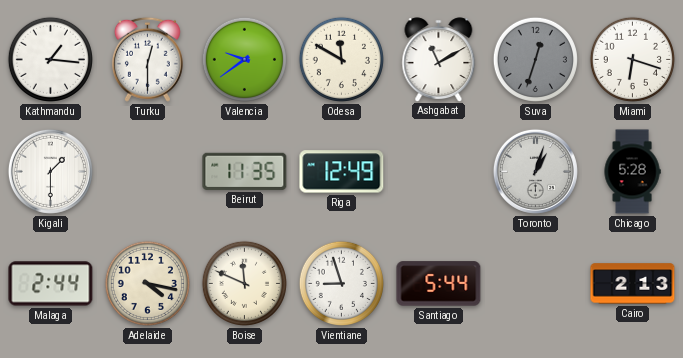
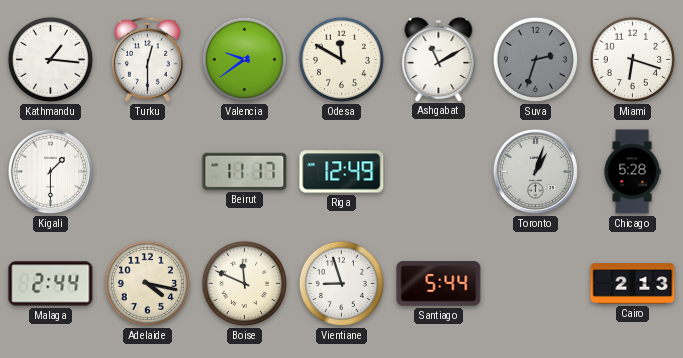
Suva: 12:33 -> 2:33
Beirut: 11:35 -> 11:17
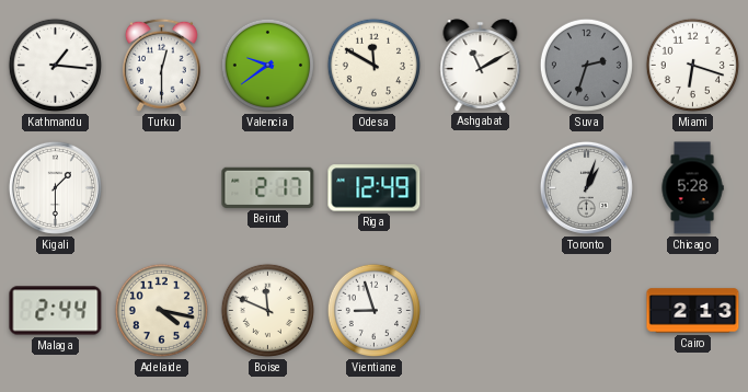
Beirut: 11:17 -> 2:17
Santiago: 5:44 -> none
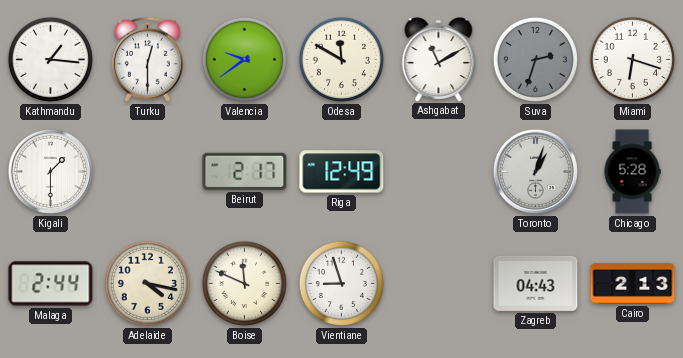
Zagreb: none -> 04:43
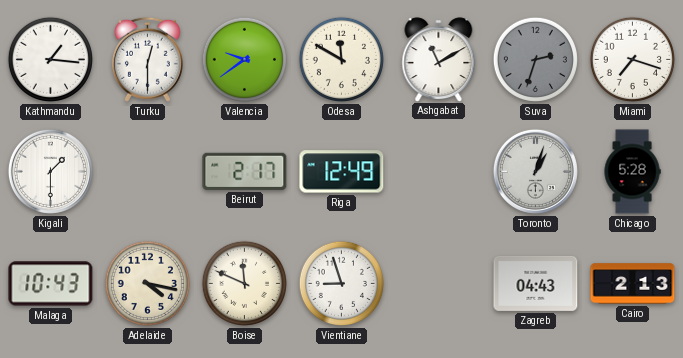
Miami: 6:18 -> 7:18
Malaga: 2:44 -> 10:43
